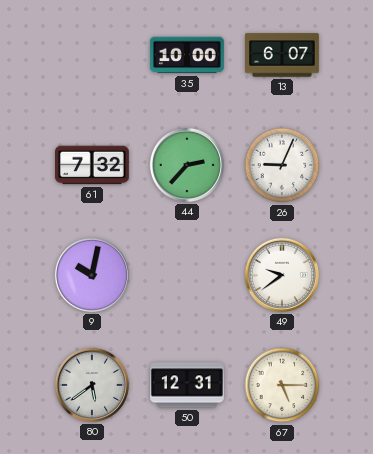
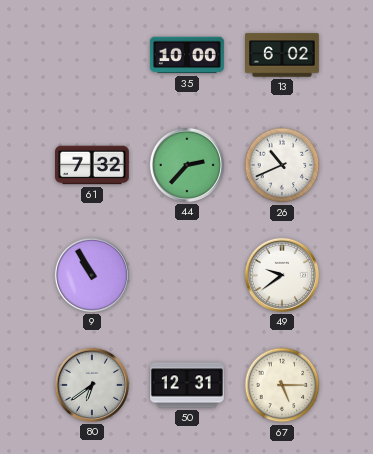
13: 6:07 -> 6:02
26: 9:04 -> 10:41
9: 10:02 -> 10:55
80: 5:39 -> 6:39
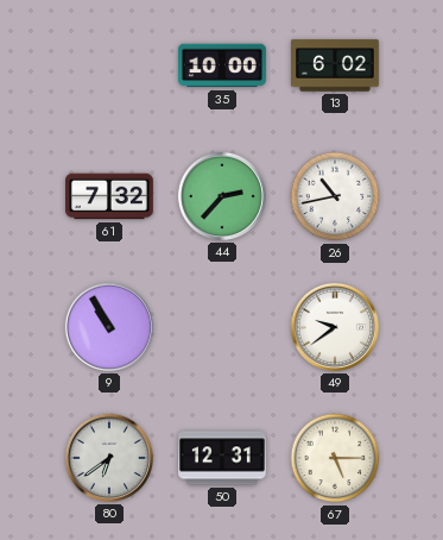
26: 10:41 -> 10:43
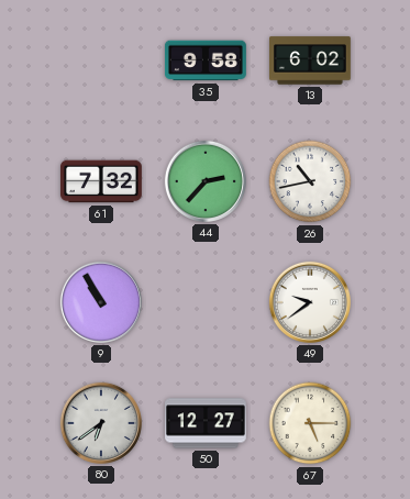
35: 10:00 -> 9:58
50: 12:31 -> 12:27
